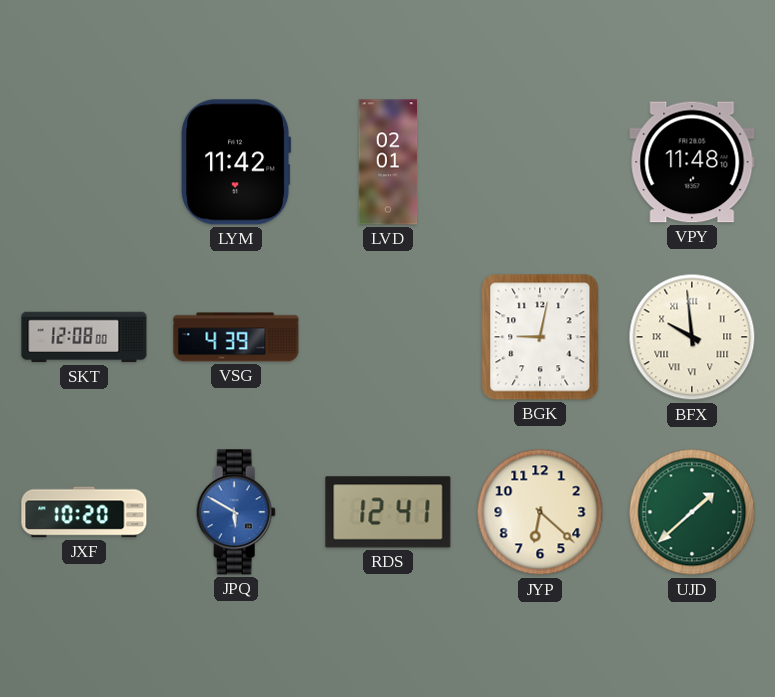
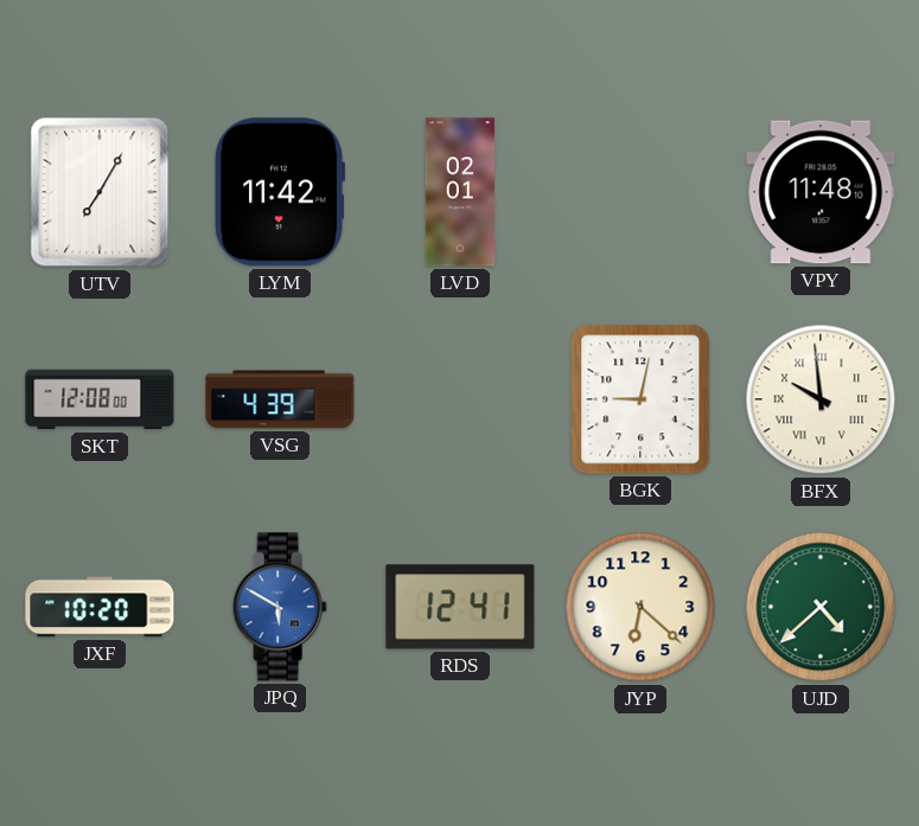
UTV: none -> 7:05
UJD: 1:38 -> 4:38
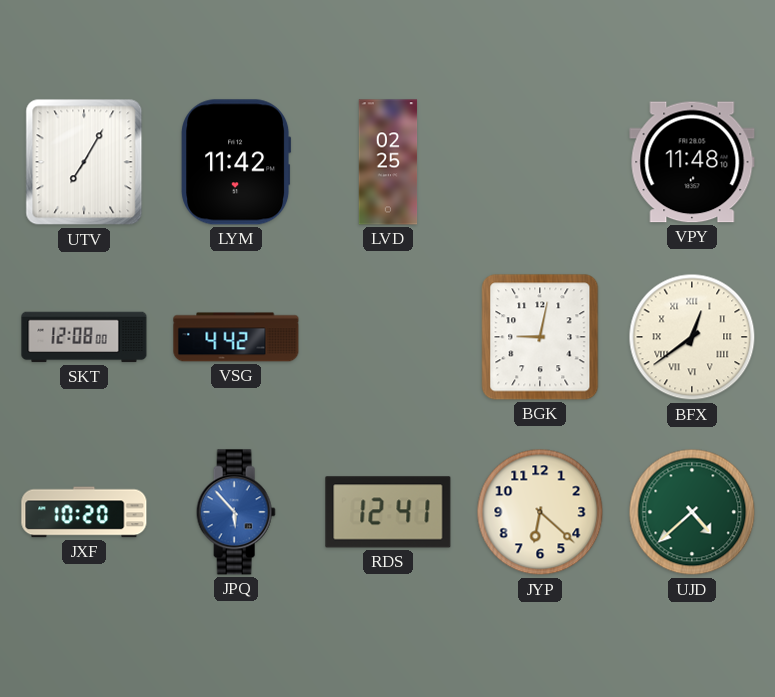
LVD: 02:01 -> 02:25
VSG: 4:39 -> 4:42
BFX: 9:59 -> 12:39
JPQ: 5:50 -> 5:53
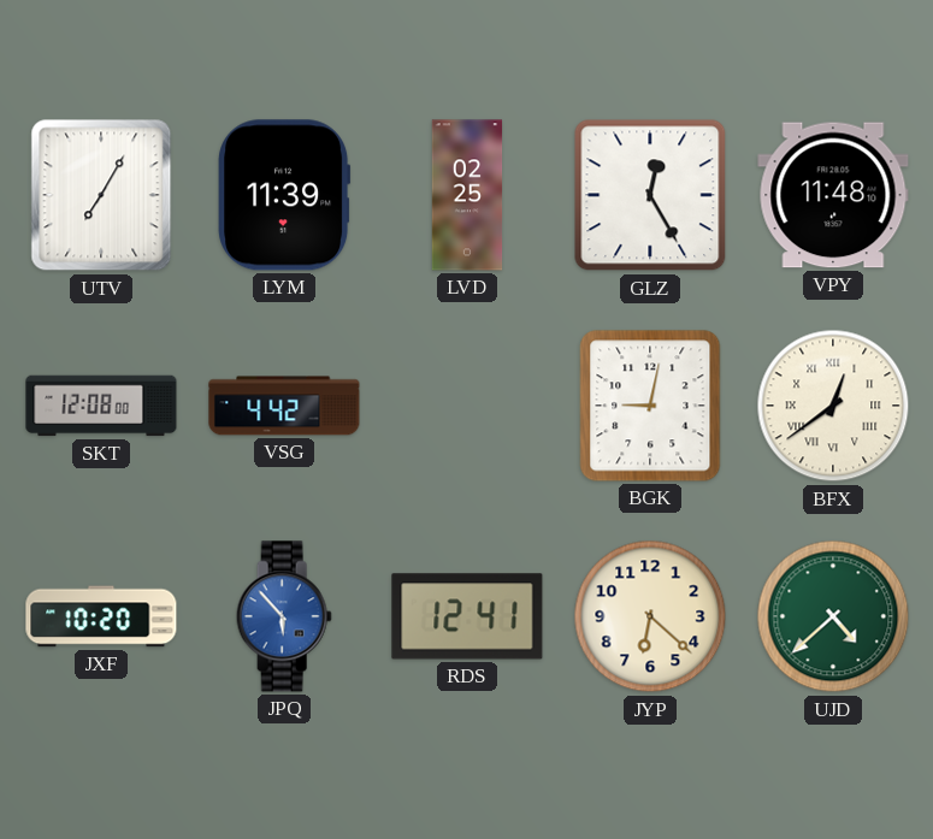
LYM: 11:42 -> 11:39
GLZ: none -> 12:25
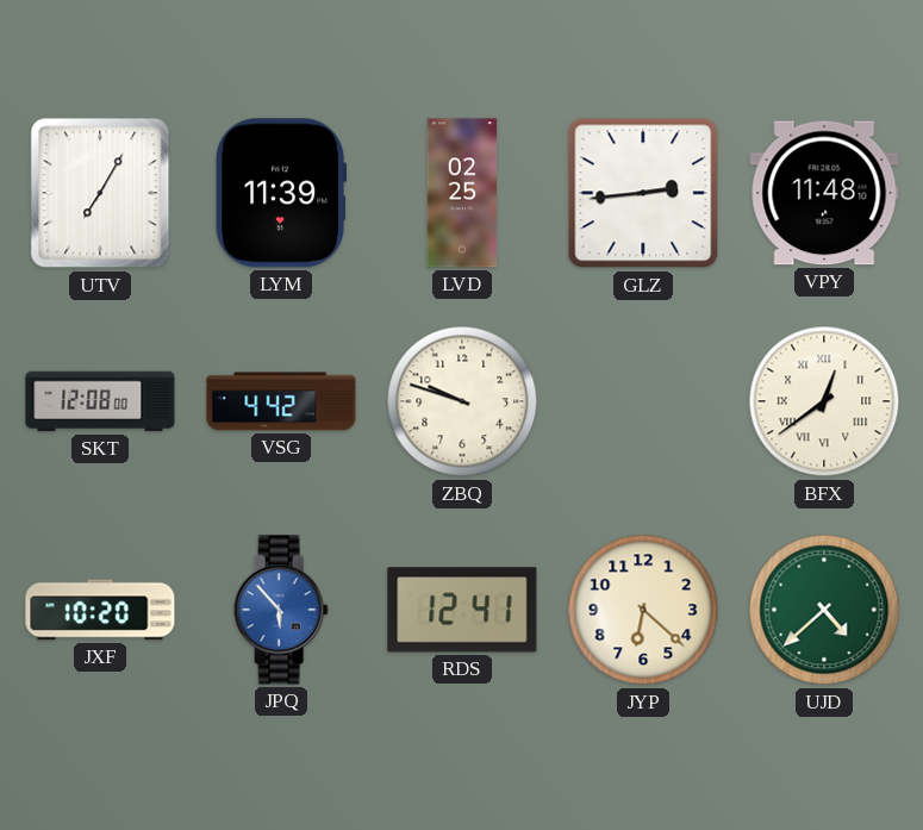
GLZ: 12:25 -> 2:44
ZBQ: none -> 9:48
BGK: 9:02 -> none
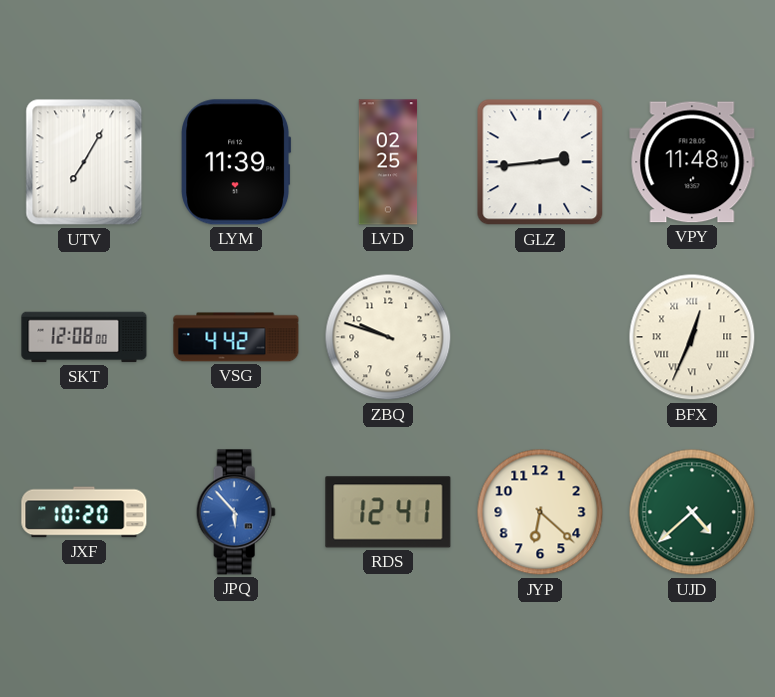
BFX: 12:39 -> 12:34
